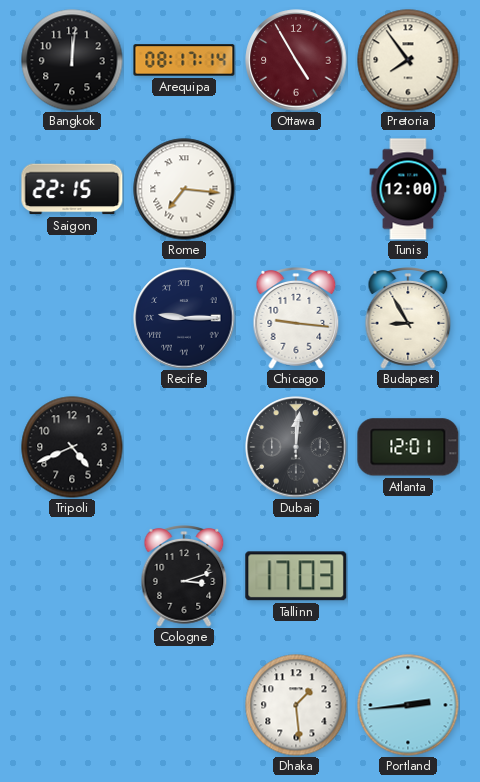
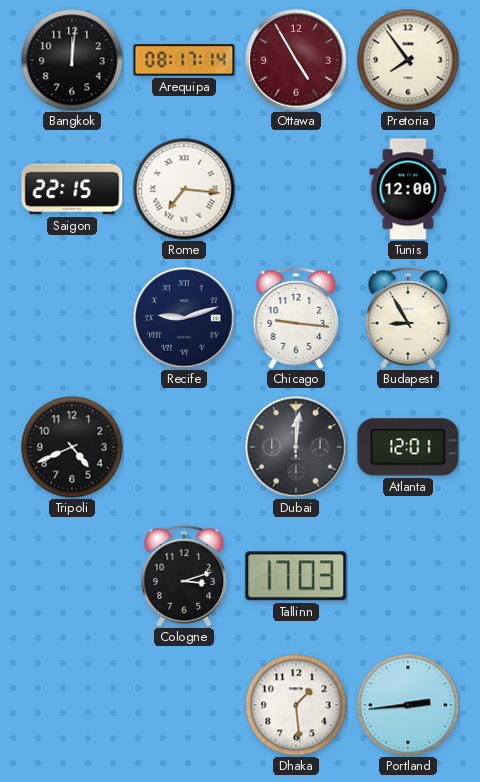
Recife: 9:15 -> 9:12
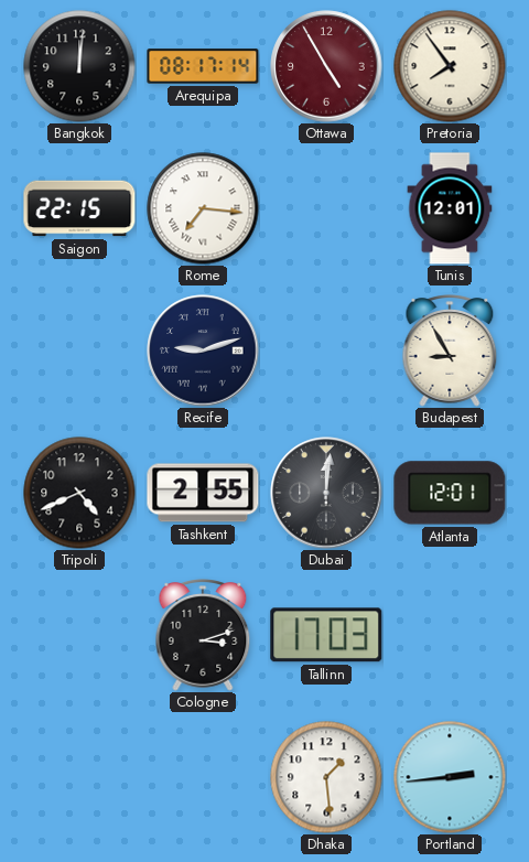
Tunis: 12:00 -> 12:01
Chicago: 9:16 -> none
Tashkent: none -> 2:55
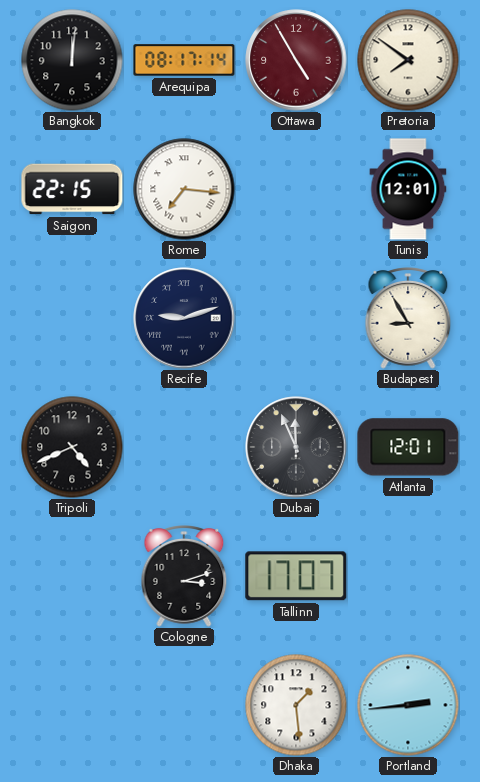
Pretoria: 7:54 -> 7:51
Tashkent: 2:55 -> none
Dubai: 12:01 -> 11:56
Tallinn: 17:03 -> 17:07
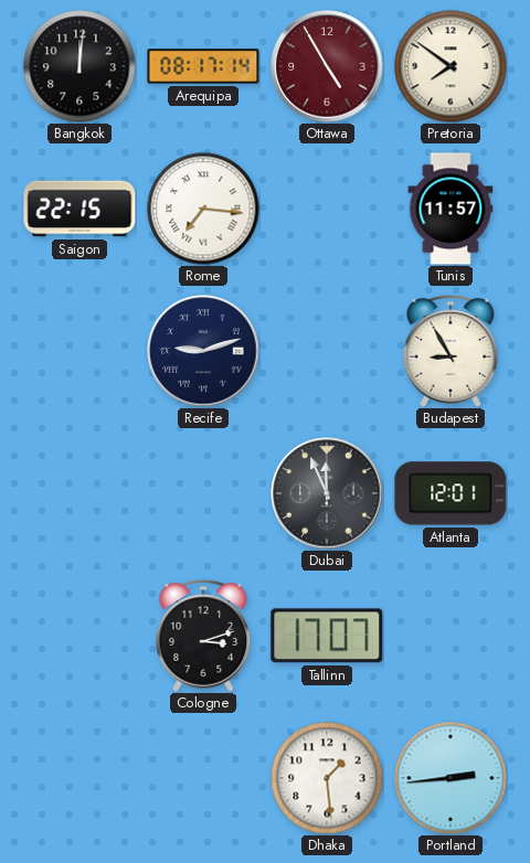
Tunis: 12:01 -> 11:57
Tripoli: 4:41 -> none
